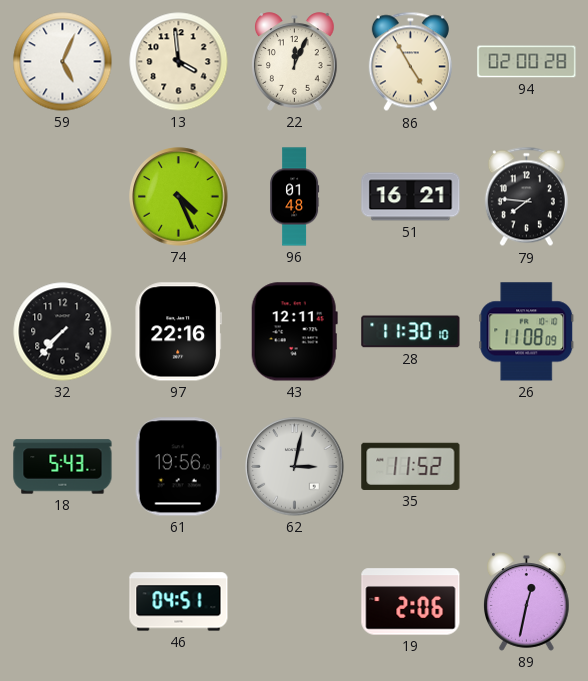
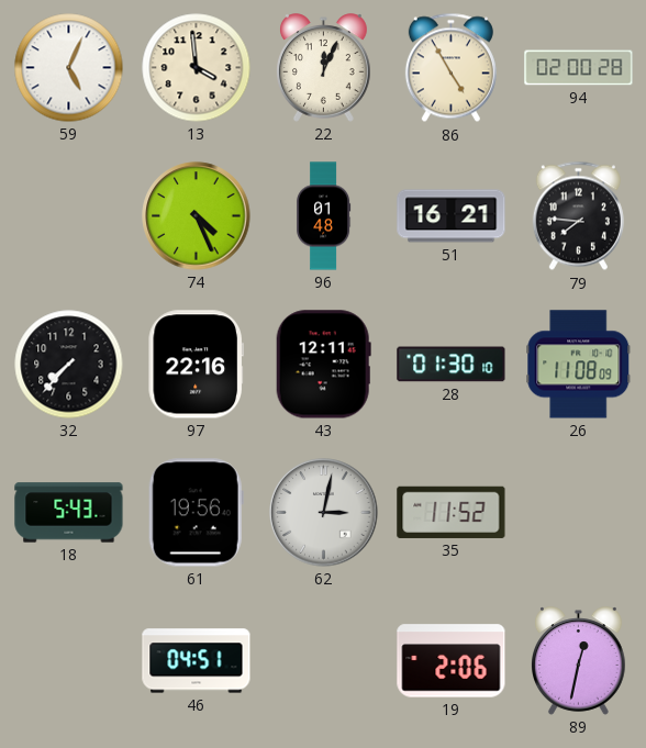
28: 11:30 -> 01:30
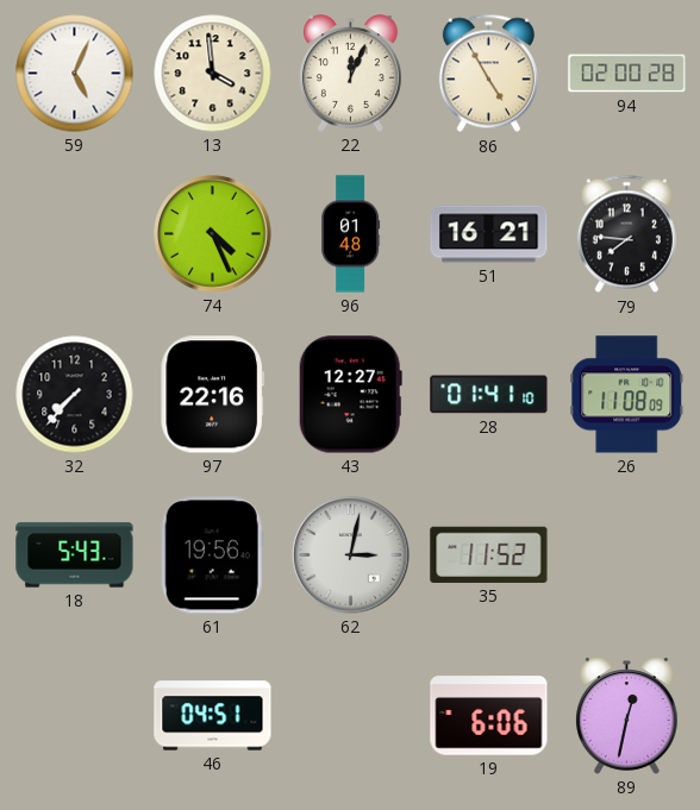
43: 12:11 -> 12:27
28: 01:30 -> 01:41
19: 2:06 -> 6:06
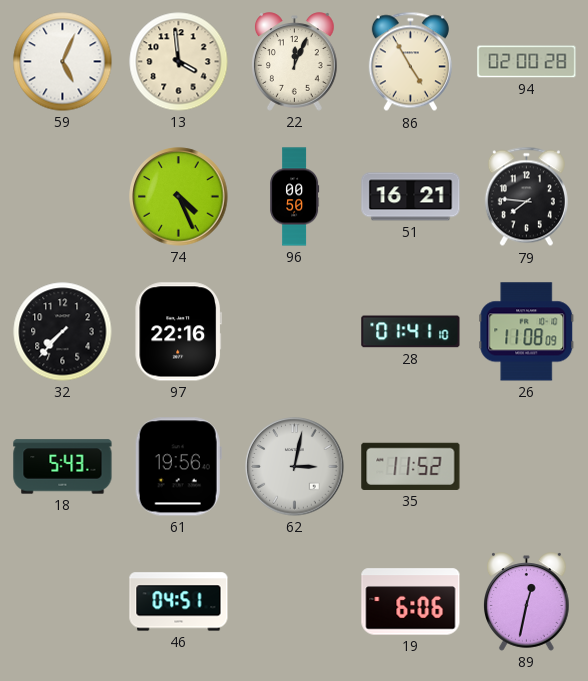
96: 01:48 -> 00:50
43: 12:27 -> none
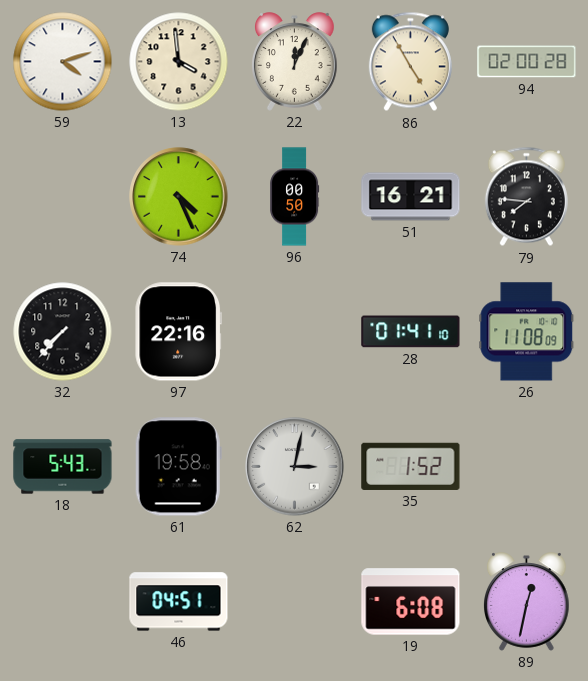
59: 5:04 -> 4:12
61: 19:56 -> 19:58
35: 11:52 -> 1:52
19: 6:06 -> 6:08
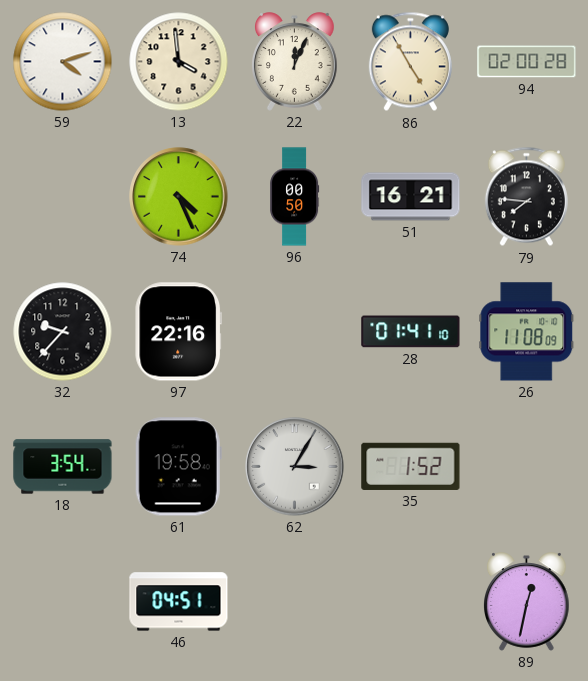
32: 7:37 -> 9:37
18: 5:43 -> 3:54
62: 3:02 -> 3:05
19: 6:08 -> none
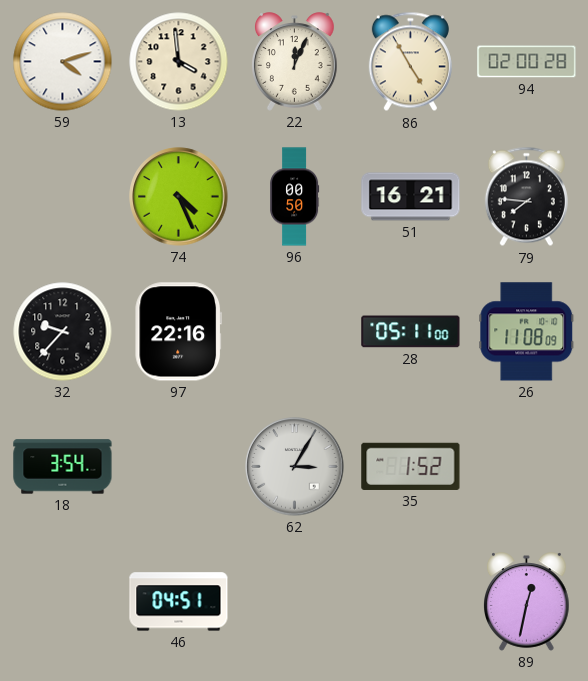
28: 01:41 -> 05:11
61: 19:58 -> none
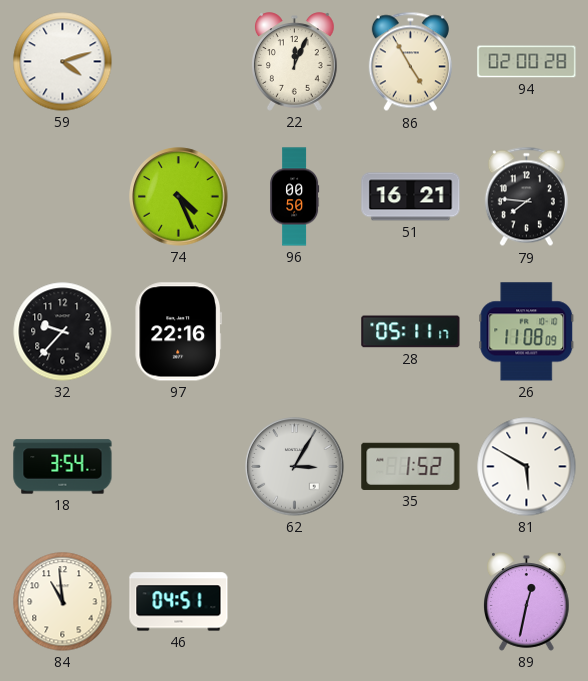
13: 3:59 -> none
28: 05:11:00 -> 05:11:17
81: none -> 5:50
84: none -> 10:59
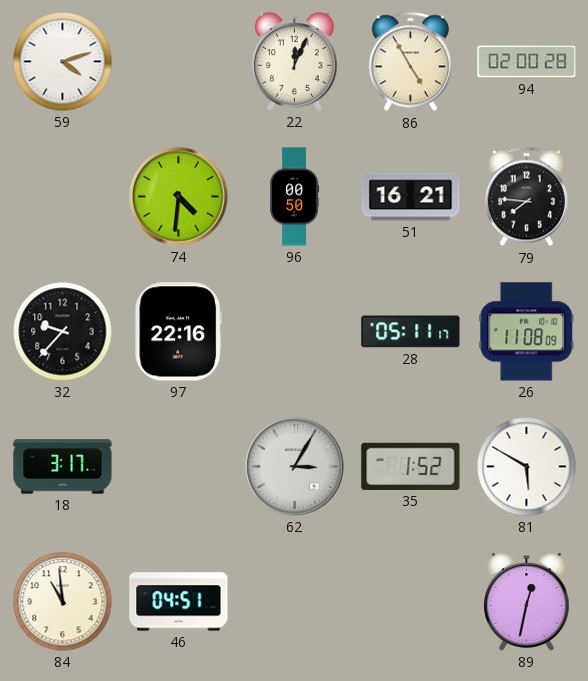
74: 4:26 -> 4:31
18: 3:54 -> 3:17
